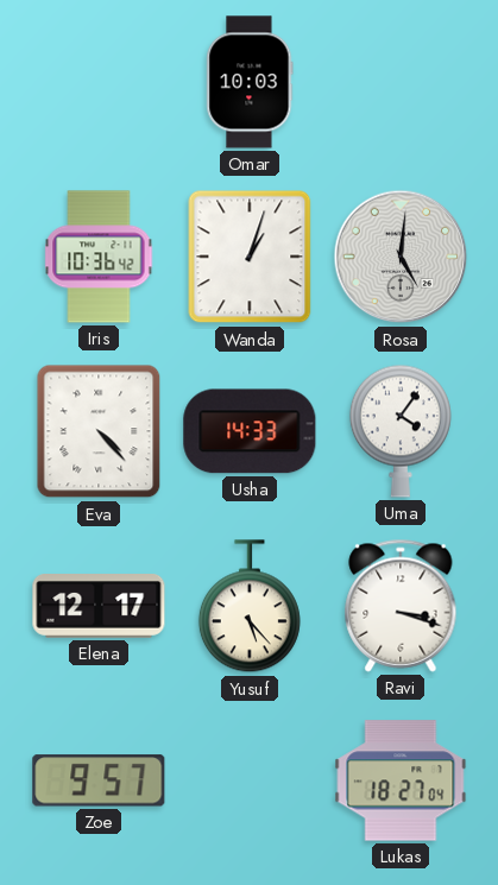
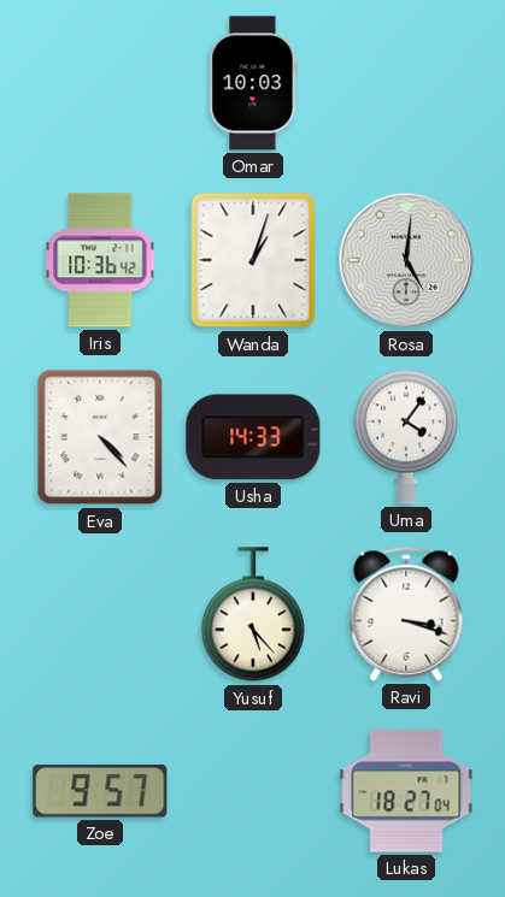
Elena: 12:17 -> none
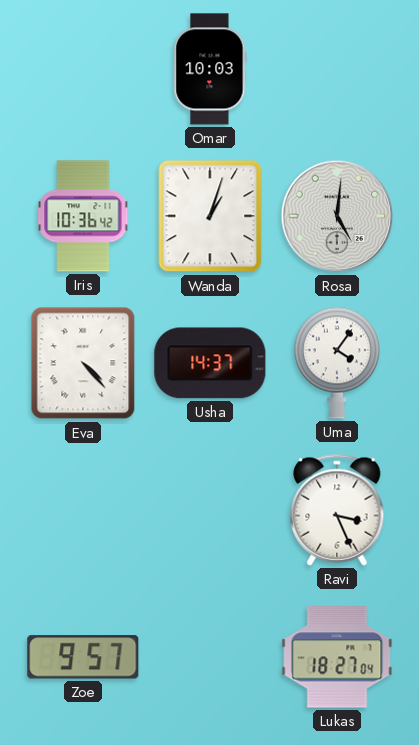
Usha: 14:33 -> 14:37
Yusuf: 5:23 -> none
Ravi: 3:18 -> 3:26
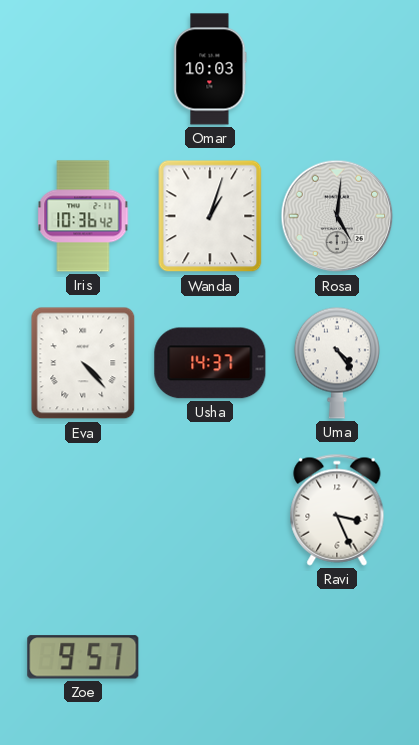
Uma: 4:06 -> 4:24
Lukas: 18:27 -> none
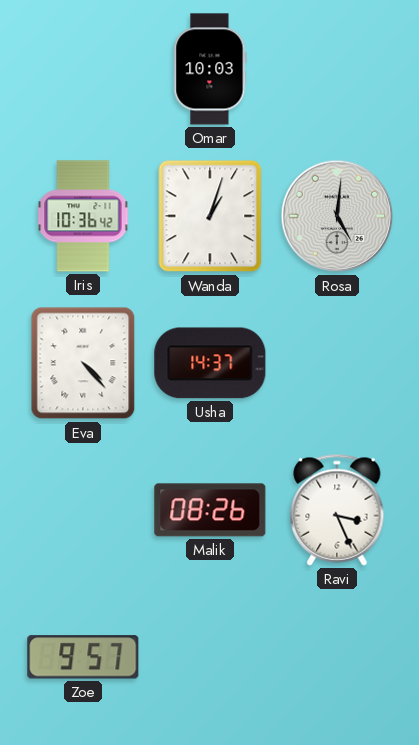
Uma: 4:24 -> none
Malik: none -> 08:26
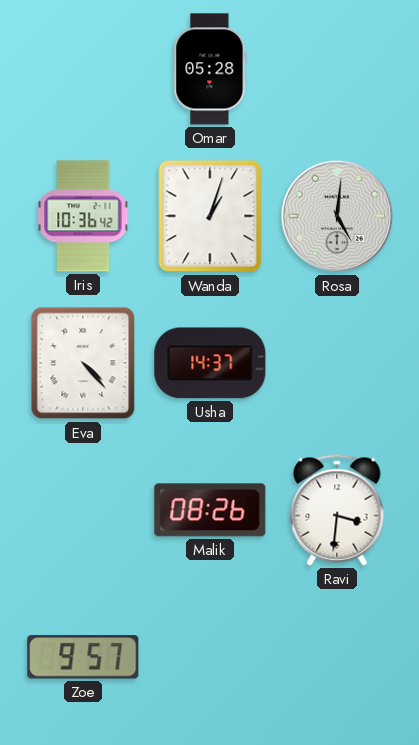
Omar: 10:03 -> 05:28
Ravi: 3:26 -> 3:31
